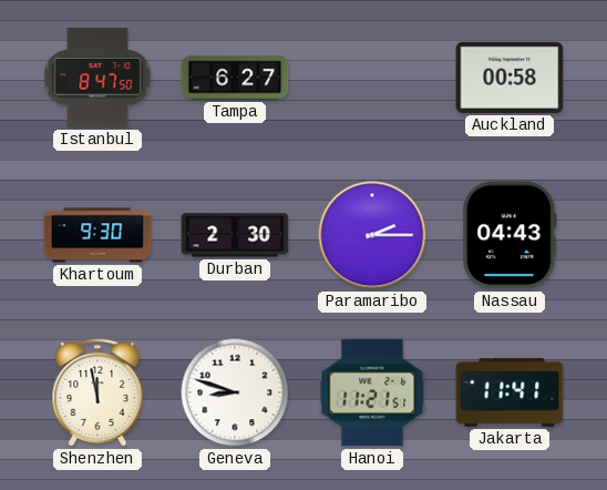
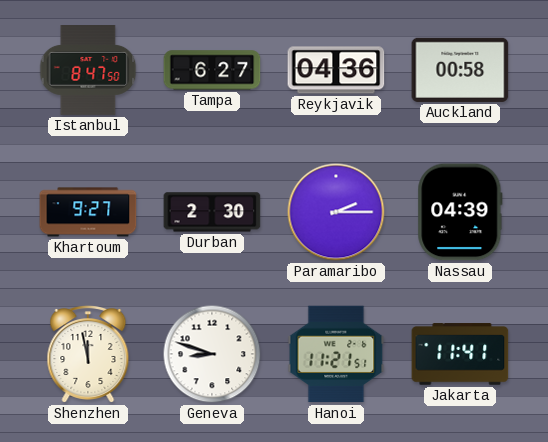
Reykjavik: none -> 04:36
Khartoum: 9:30 -> 9:27
Nassau: 04:43 -> 04:39
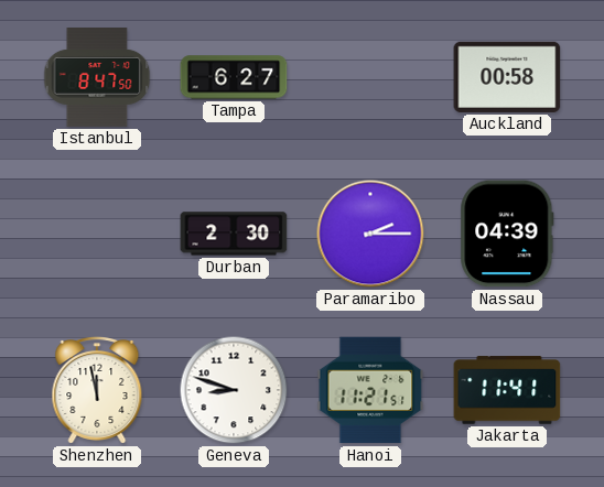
Reykjavik: 04:36 -> none
Khartoum: 9:27 -> none
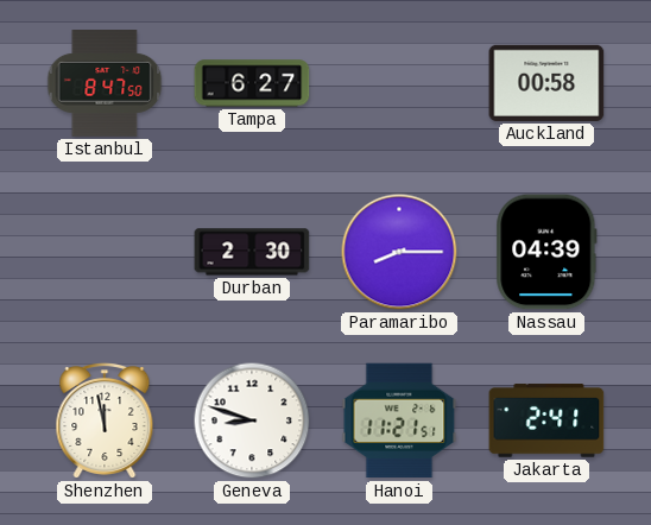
Paramaribo: 2:15 -> 8:15
Jakarta: 11:41 -> 2:41
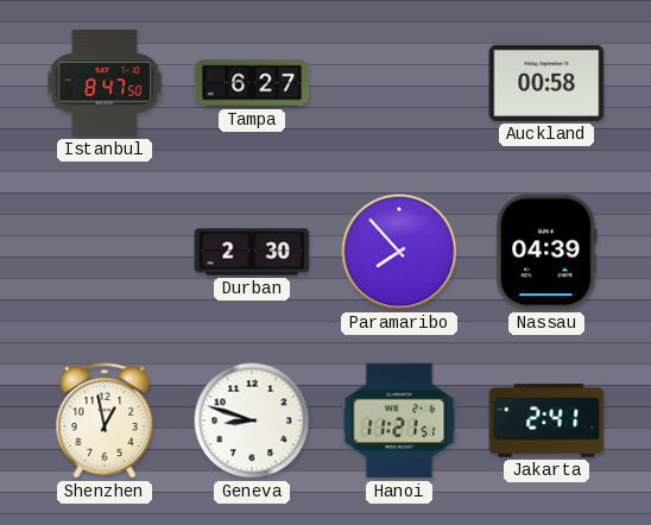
Paramaribo: 8:15 -> 7:53
Shenzhen: 11:58 -> 12:58
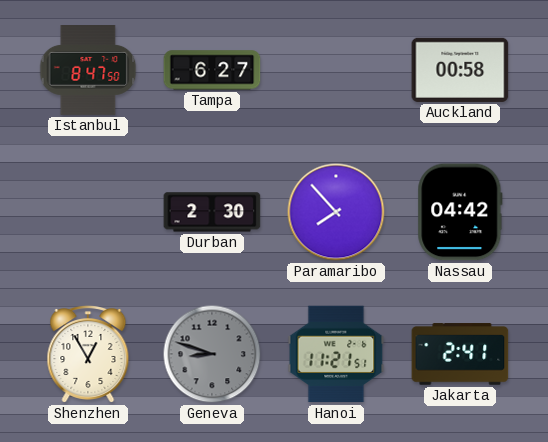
Nassau: 04:39 -> 04:42
Shenzhen: 12:58 -> 12:55
Geneva dial: white -> grey
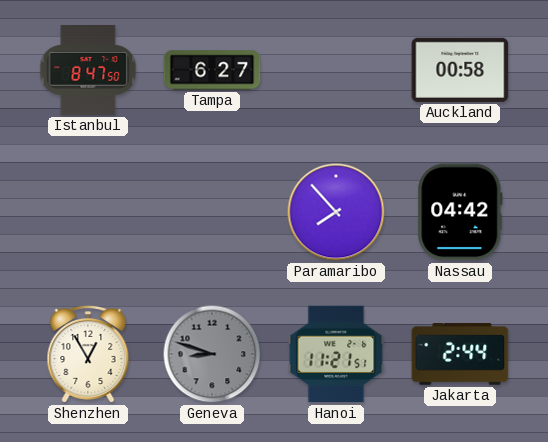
Durban: 2:30 -> none
Jakarta: 2:41 -> 2:44
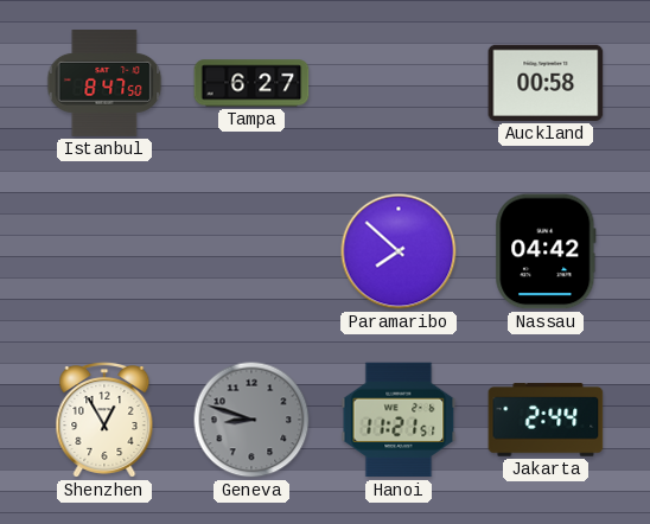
Paramaribo: 7:53 -> 7:52
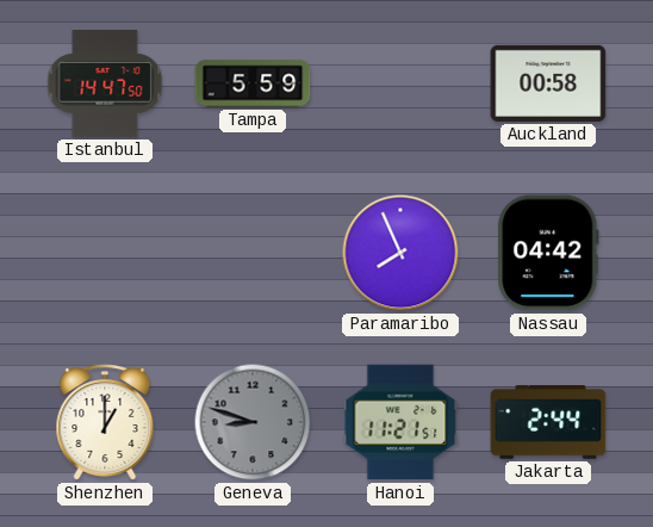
Istanbul: 8:47 -> 14:47
Tampa: 6:27 -> 5:59
Paramaribo: 7:52 -> 7:56
Shenzhen: 12:55 -> 1:00
